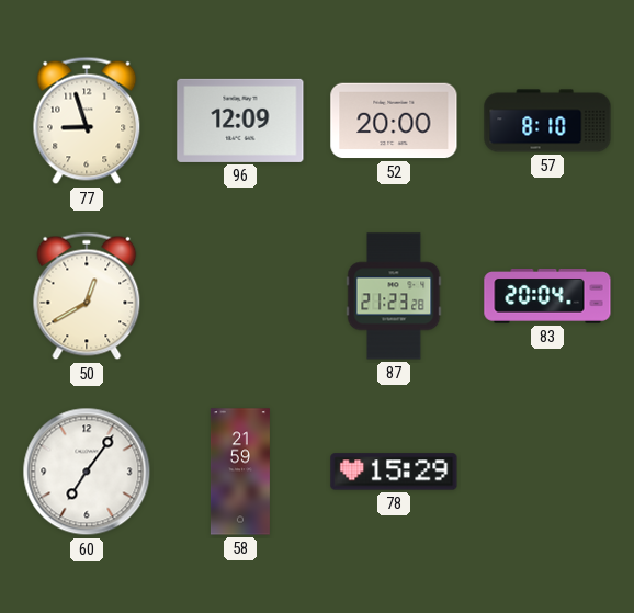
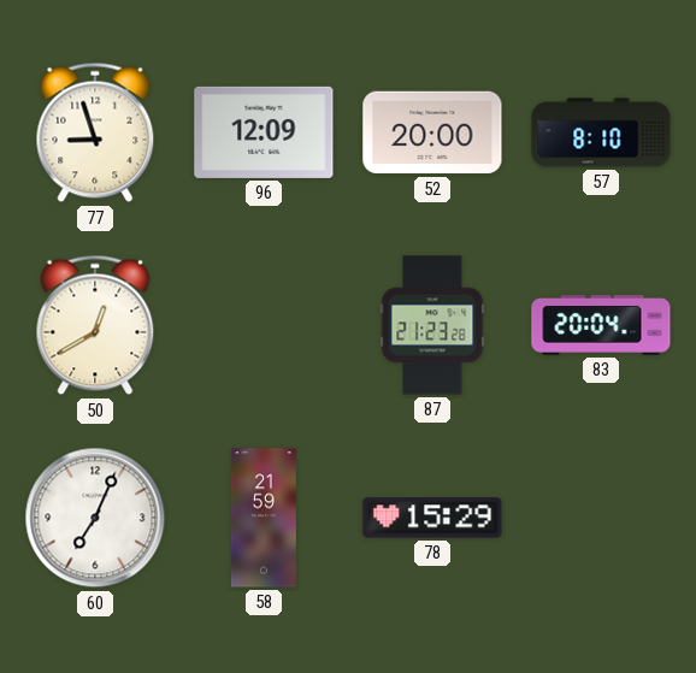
60: 7:06 -> 7:04
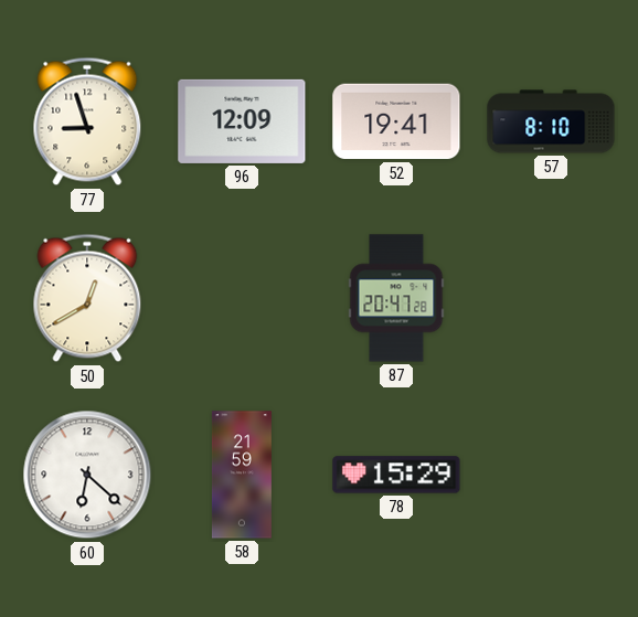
52: 20:00 -> 19:41
87: 21:23 -> 20:47
83: 20:04 -> none
60: 7:04 -> 6:22
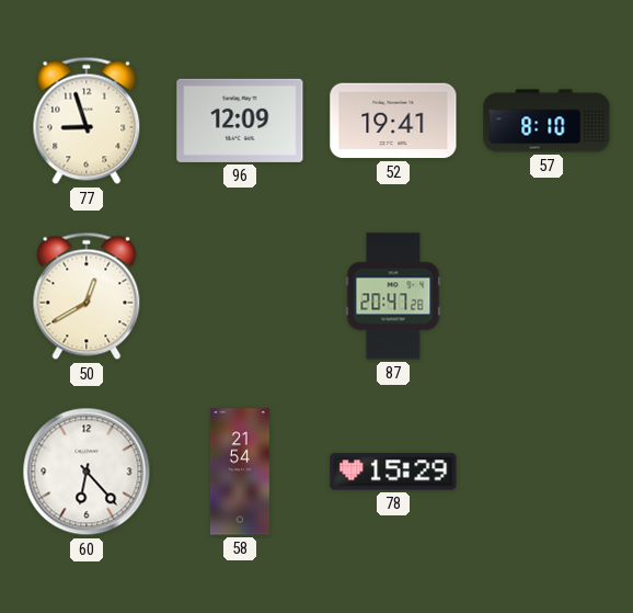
60: 6:22 -> 6:23
58: 21:59 -> 21:54
